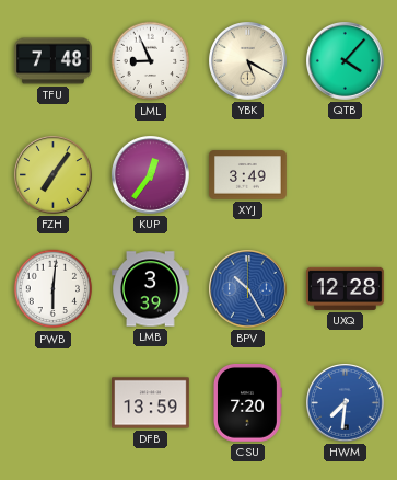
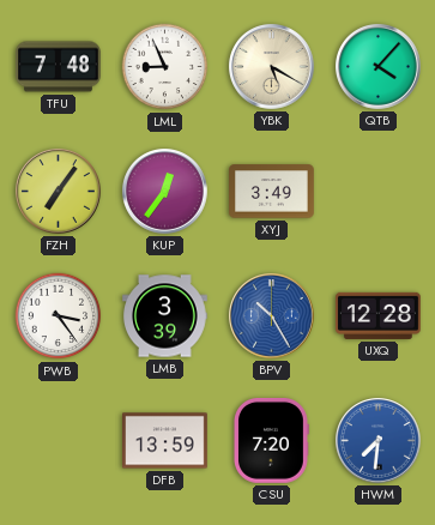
PWB: 6:01 -> 3:24
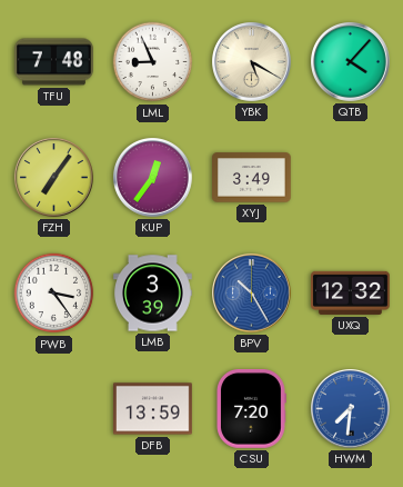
UXQ: 12:28 -> 12:32
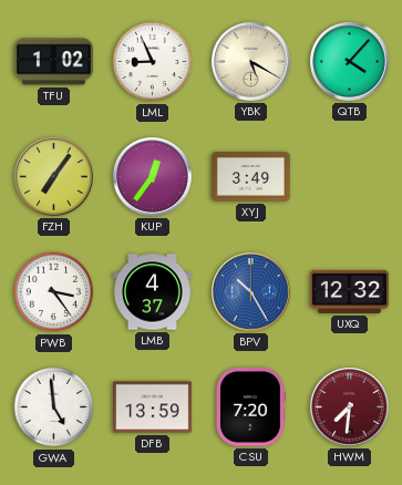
TFU: 7:48 -> 1:02
LMB: 3:39 -> 4:37
GWA: none -> 4:59
HWM dial: blue -> burgundy
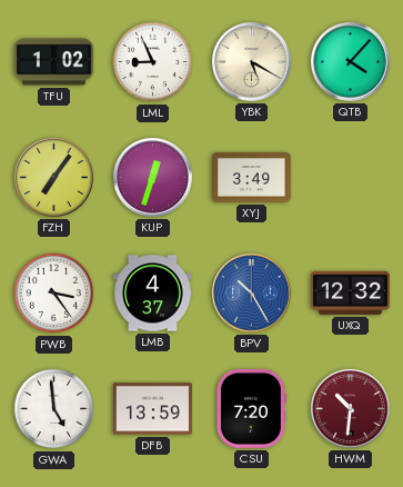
KUP: 12:36 -> 12:33
HWM: 7:31 -> 10:31
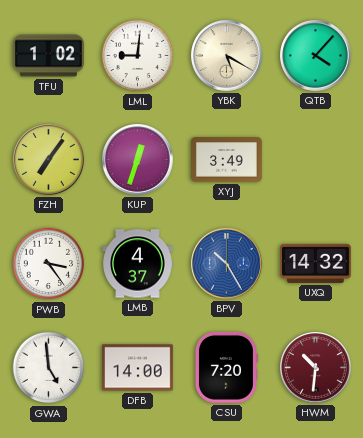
LML: 8:56 -> 9:01
UXQ: 12:32 -> 14:32
DFB: 13:59 -> 14:00
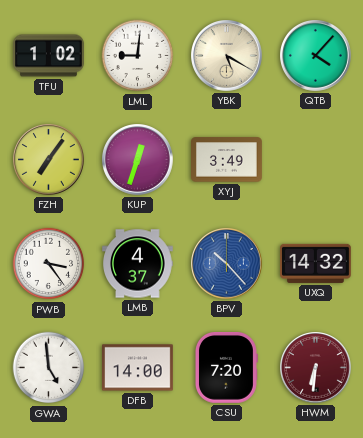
BPV: 10:25 -> 10:23
HWM: 10:31 -> 6:31
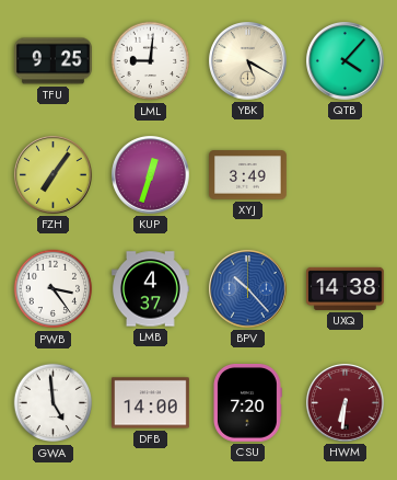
TFU: 1:02 -> 9:25
UXQ: 14:32 -> 14:38
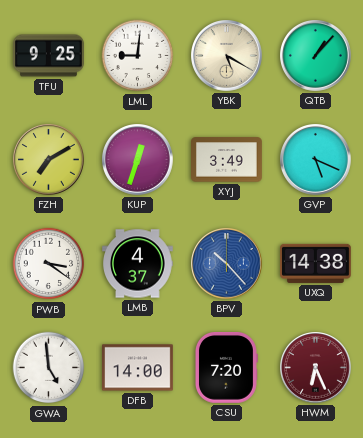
QTB: 4:07 -> 1:07
FZH: 7:06 -> 7:10
GVP: none -> 5:19
PWB: 3:24 -> 3:21
HWM: 6:31 -> 6:26
